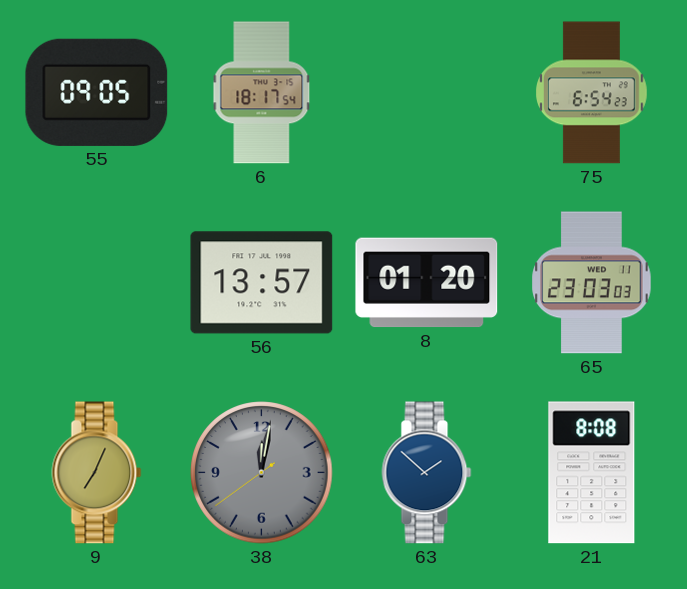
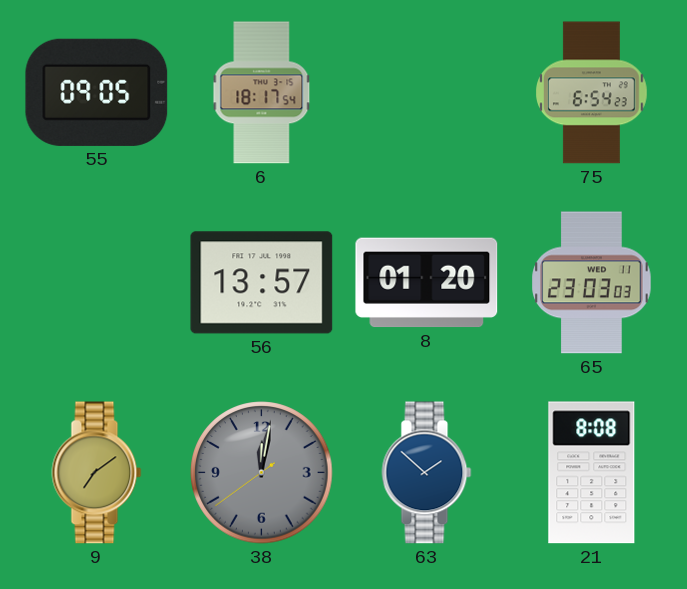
9: 7:04 -> 7:09
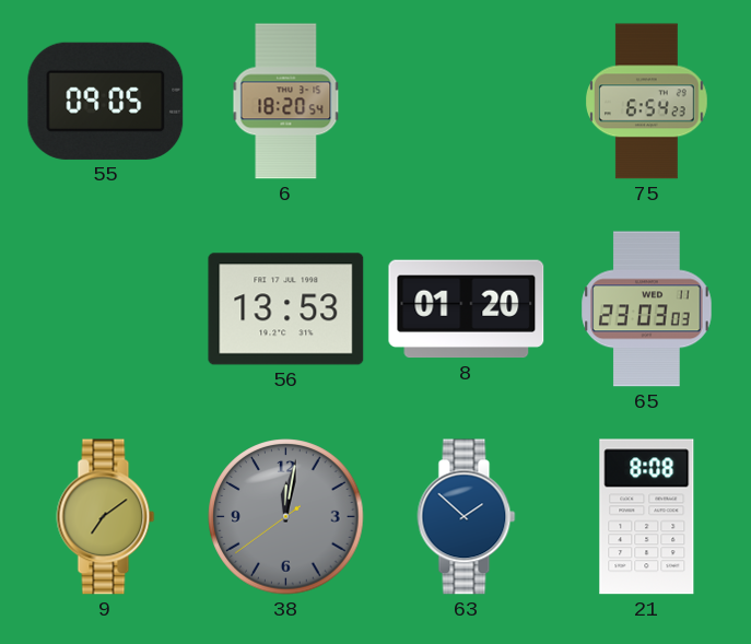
6: 18:17 -> 18:20
56: 13:57 -> 13:53
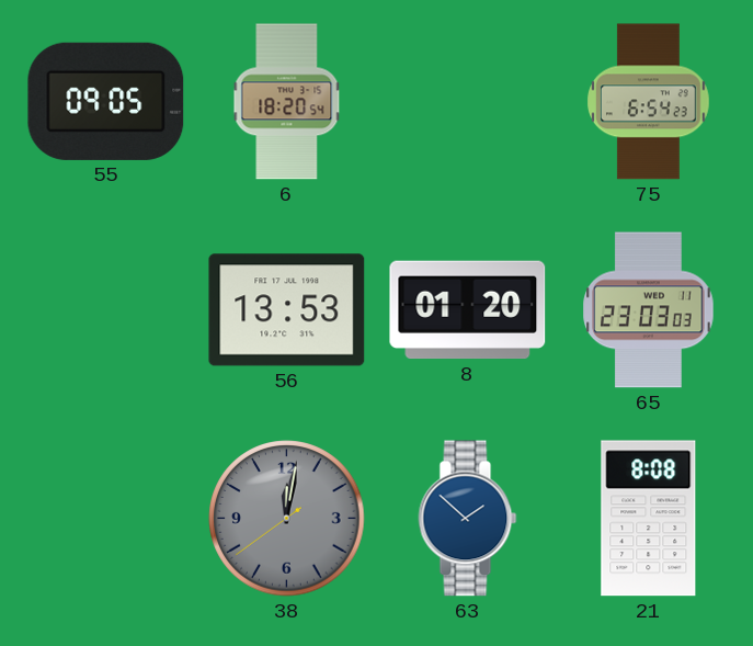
9: 7:09 -> none
